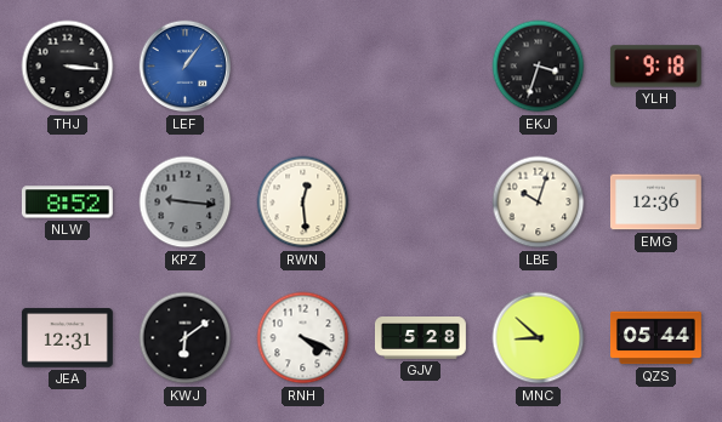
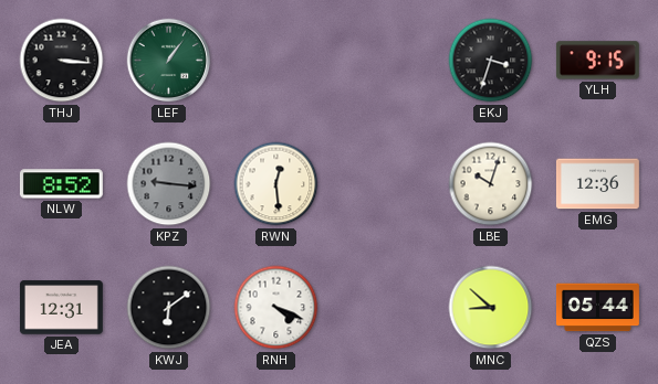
LEF dial: blue -> green
YLH: 9:18 -> 9:15
GJV: 5:28 -> none
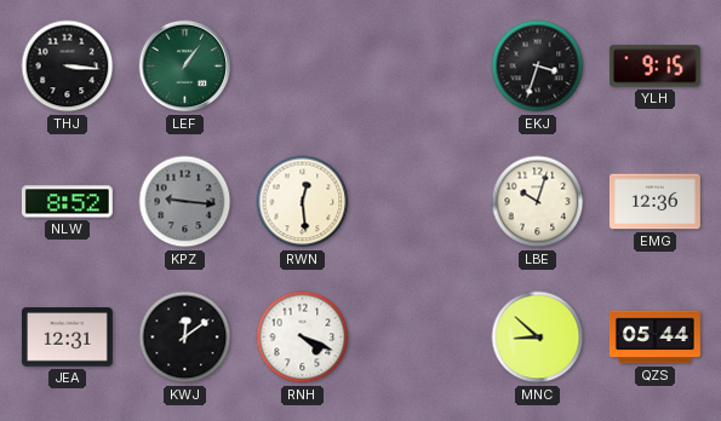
KWJ: 6:09 -> 12:09
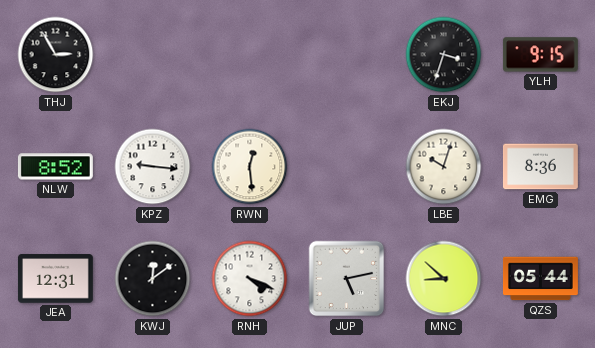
THJ: 3:16 -> 2:55
LEF: 1:06 -> none
KPZ dial: grey -> white
EMG: 12:36 -> 8:36
JUP: none -> 5:13
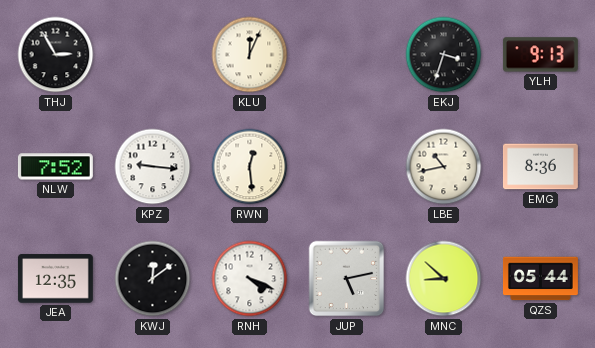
KLU: none -> 12:04
YLH: 9:15 -> 9:13
NLW: 8:52 -> 7:52
LBE: 10:03 -> 10:43
JEA: 12:31 -> 12:35
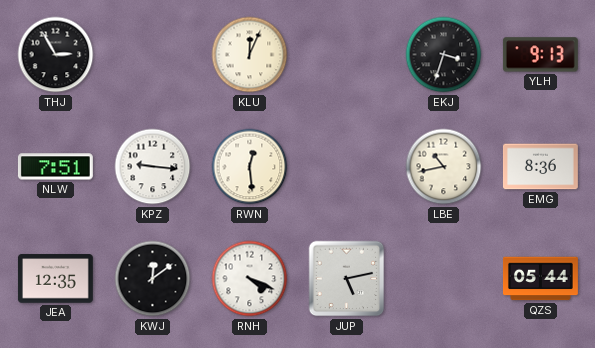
NLW: 7:52 -> 7:51
MNC: 8:52 -> none
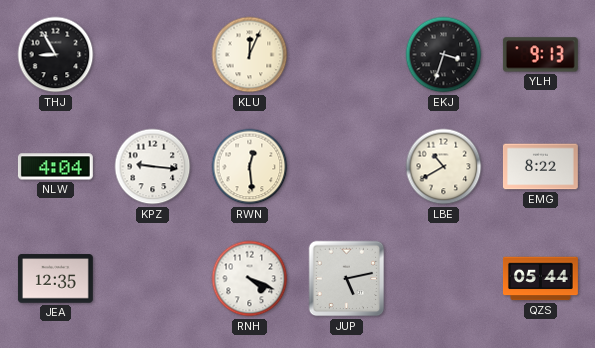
THJ: 2:55 -> 8:55
NLW: 7:51 -> 4:04
LBE: 10:43 -> 10:40
EMG: 8:36 -> 8:22
KWJ: 12:09 -> none
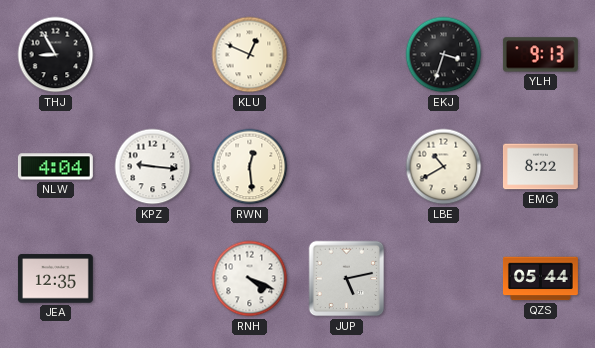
KLU: 12:04 -> 12:49
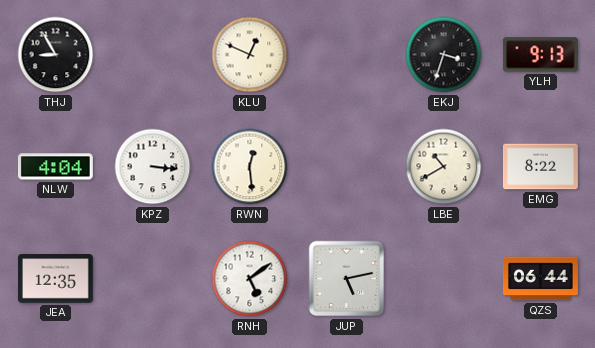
KPZ: 9:16 -> 3:16
RNH: 4:19 -> 5:09
QZS: 05:44 -> 06:44
